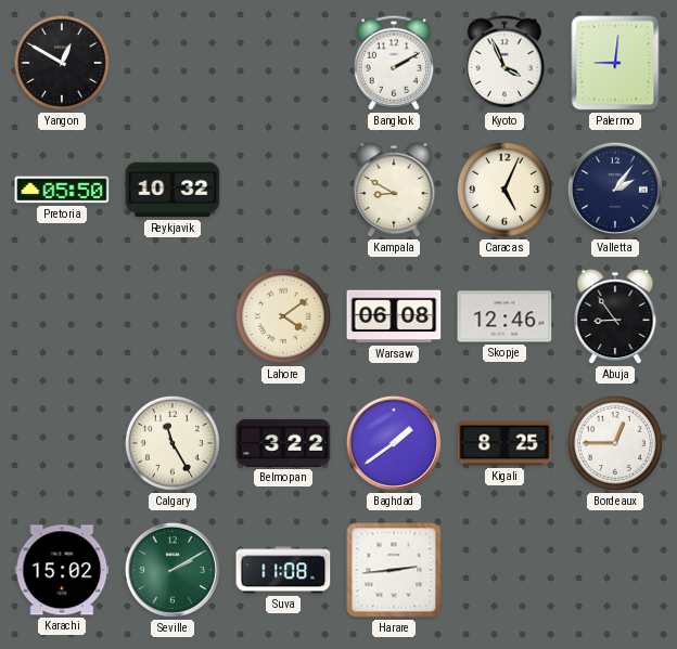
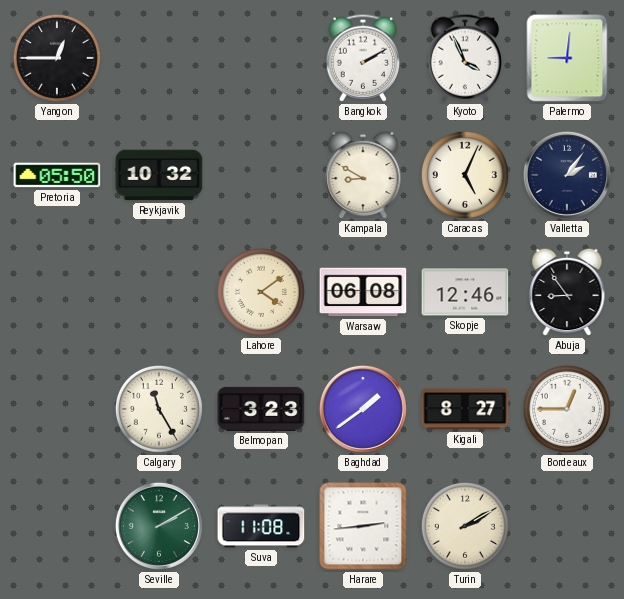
Yangon: 12:50 -> 12:45
Belmopan: 3:22 -> 3:23
Kigali: 8:25 -> 8:27
Karachi: 15:02 -> none
Turin: none -> 2:10
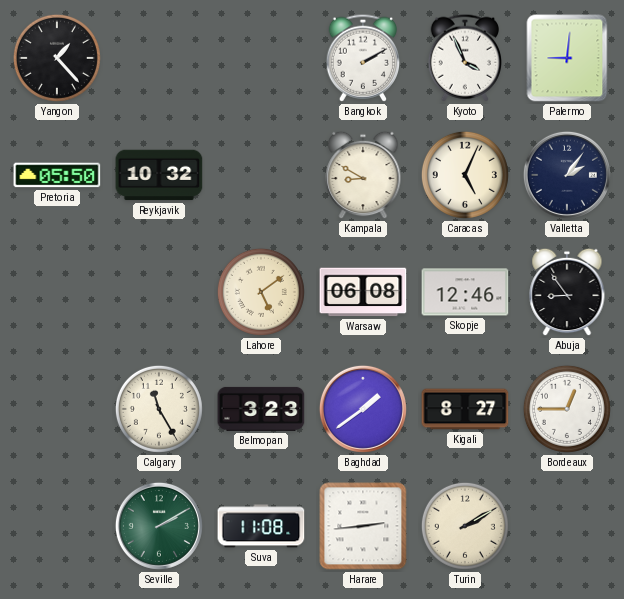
Yangon: 12:45 -> 1:23
Lahore: 4:09 -> 5:09
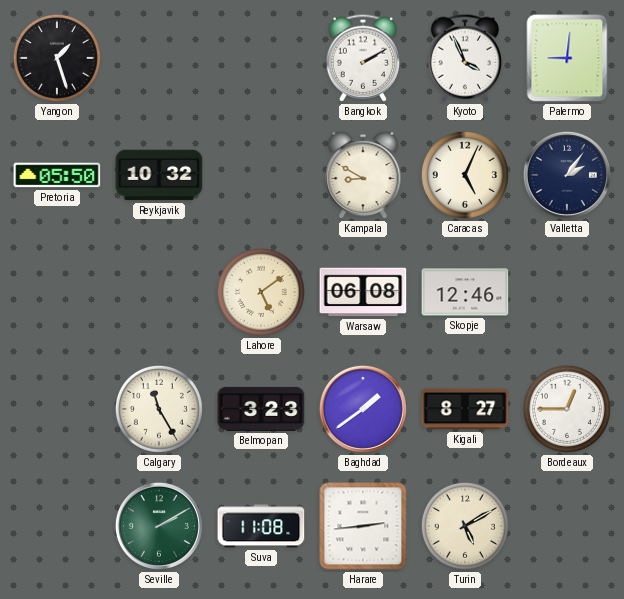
Yangon: 1:23 -> 1:27
Abuja: 8:54 -> none
Turin: 2:10 -> 5:10
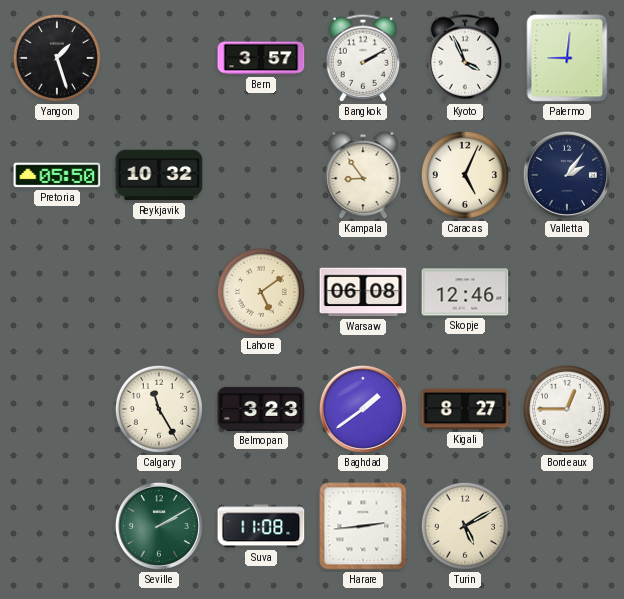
Bern: none -> 3:57
Kampala: 8:50 -> 8:54
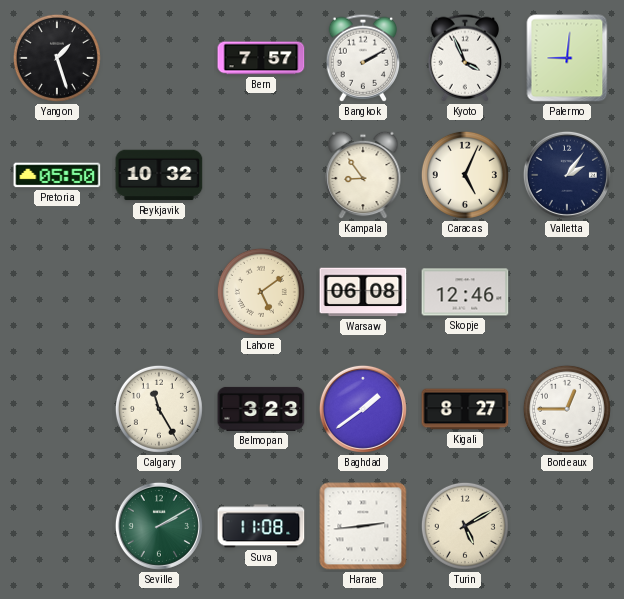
Bern: 3:57 -> 7:57
